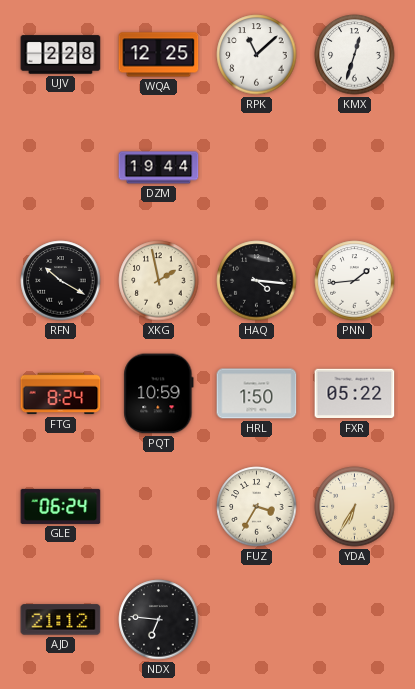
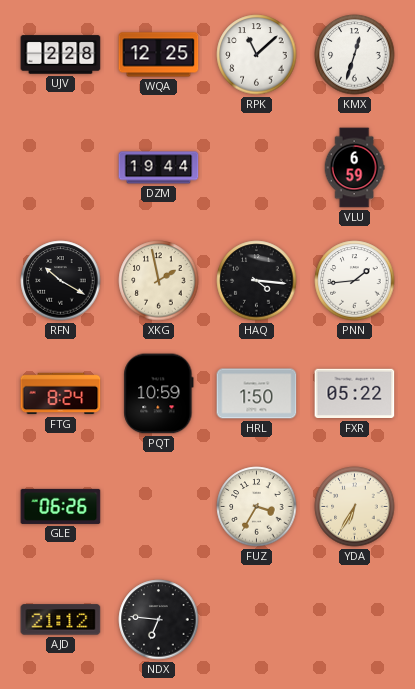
VLU: none -> 6:59
GLE: 06:24 -> 06:26
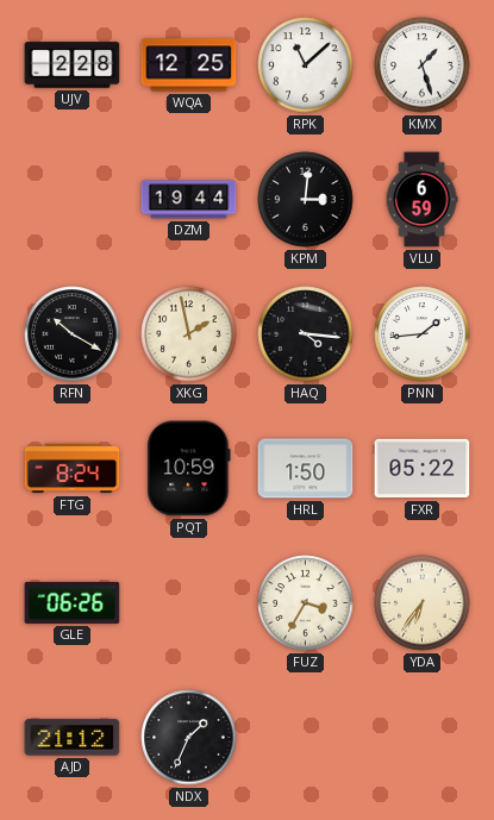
KMX: 12:33 -> 1:27
KPM: none -> 3:01
YDA: 6:35 -> 6:36
NDX: 6:46 -> 1:34
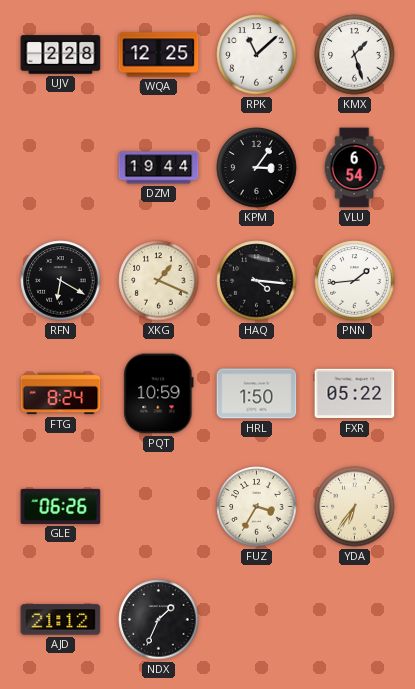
KPM: 3:01 -> 3:06
VLU: 6:59 -> 6:54
RFN: 10:20 -> 6:20
XKG: 1:58 -> 1:19
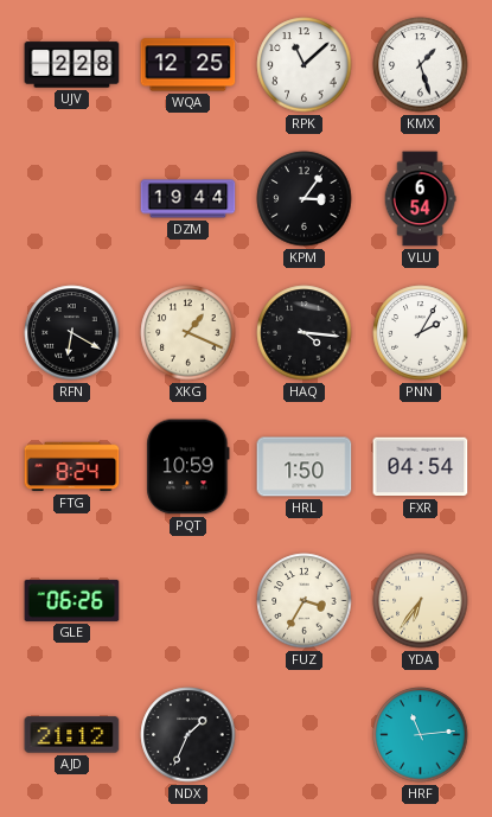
PNN: 1:44 -> 2:05
FXR: 05:22 -> 04:54
HRF: none -> 11:14
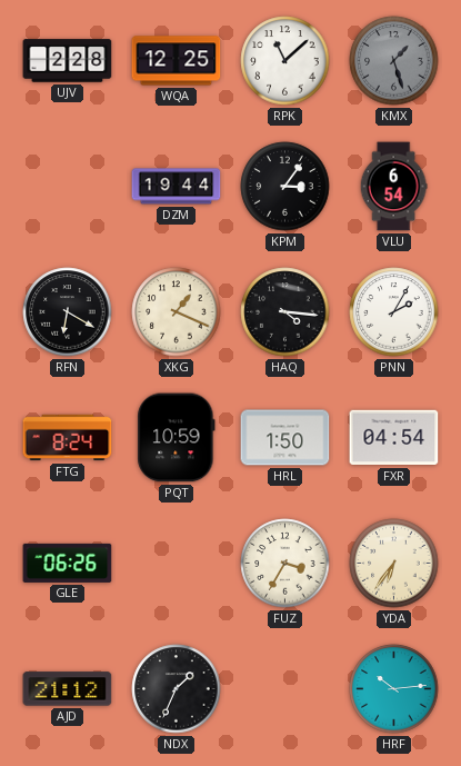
KMX dial: white -> grey
HRF: 11:14 -> 10:14
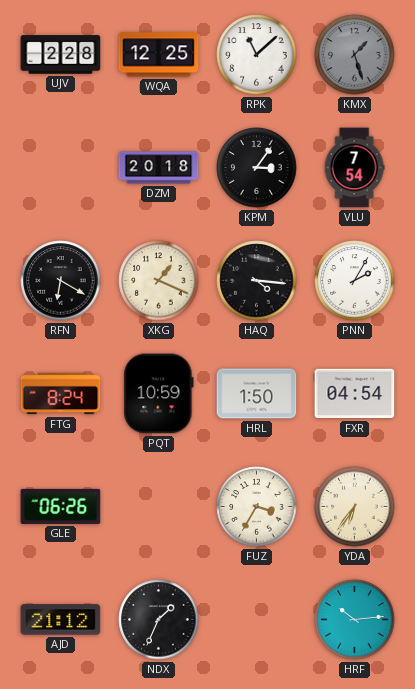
DZM: 19:44 -> 20:18
VLU: 6:54 -> 7:54
